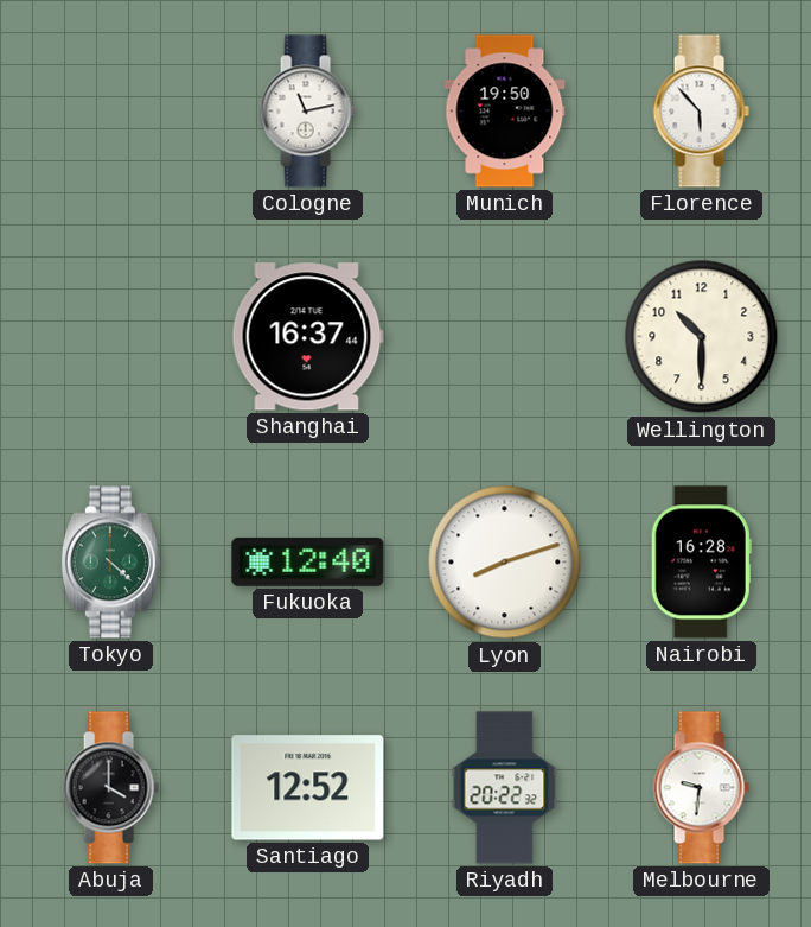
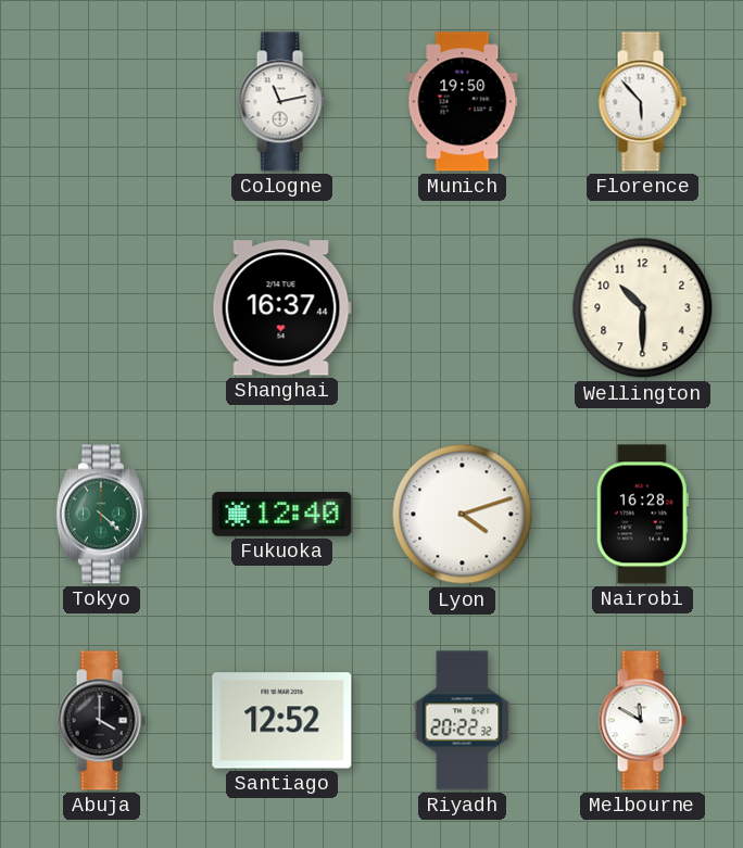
Lyon: 8:12 -> 4:12
Melbourne: 9:31 -> 11:50
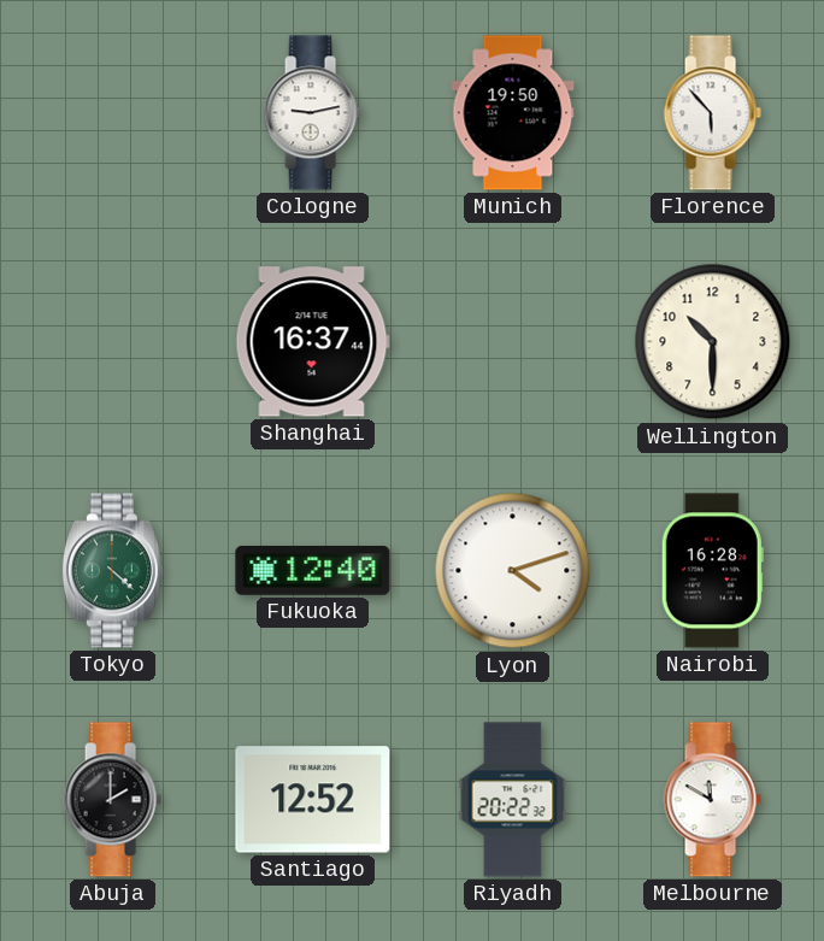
Cologne: 11:13 -> 9:13
Abuja: 4:00 -> 2:00
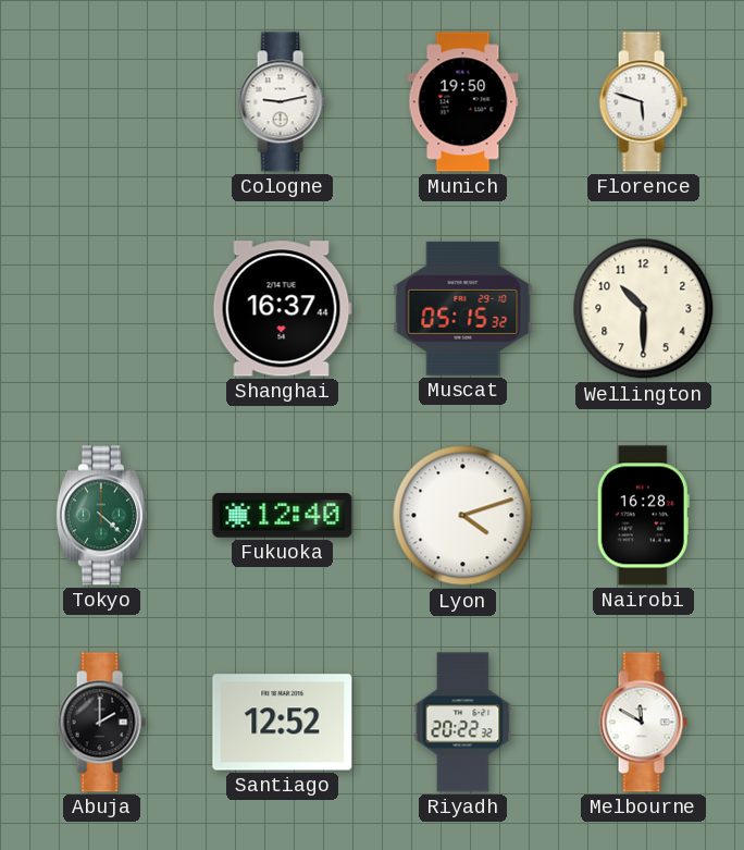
Florence: 5:53 -> 5:48
Muscat: none -> 05:15
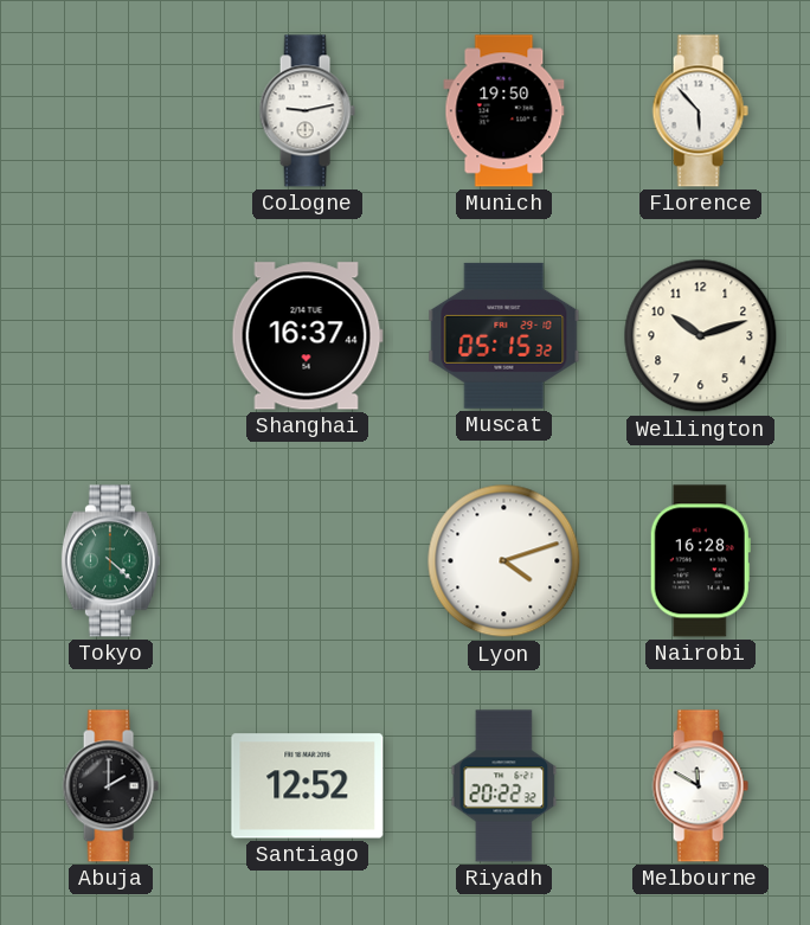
Florence: 5:48 -> 5:53
Wellington: 10:30 -> 10:12
Fukuoka: 12:40 -> none
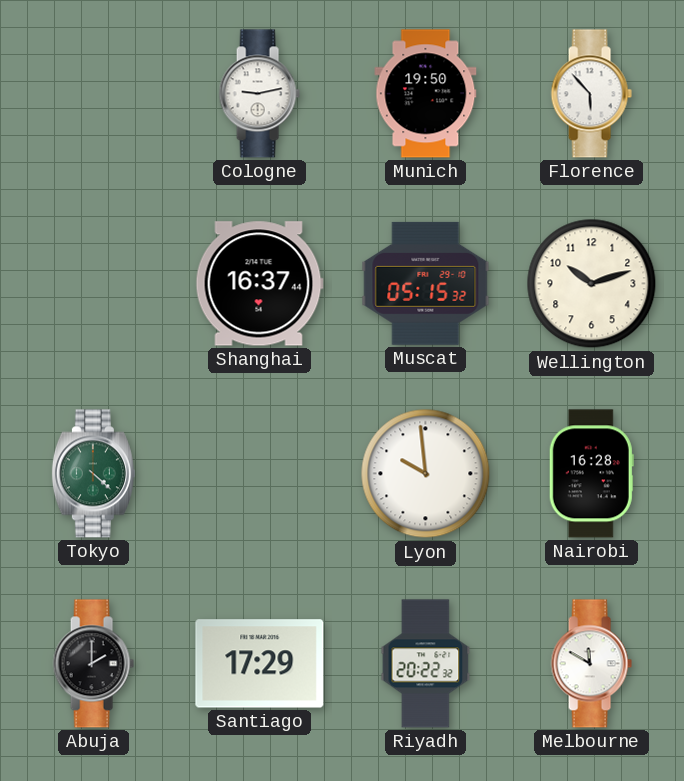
Lyon: 4:12 -> 9:59
Santiago: 12:52 -> 17:29
